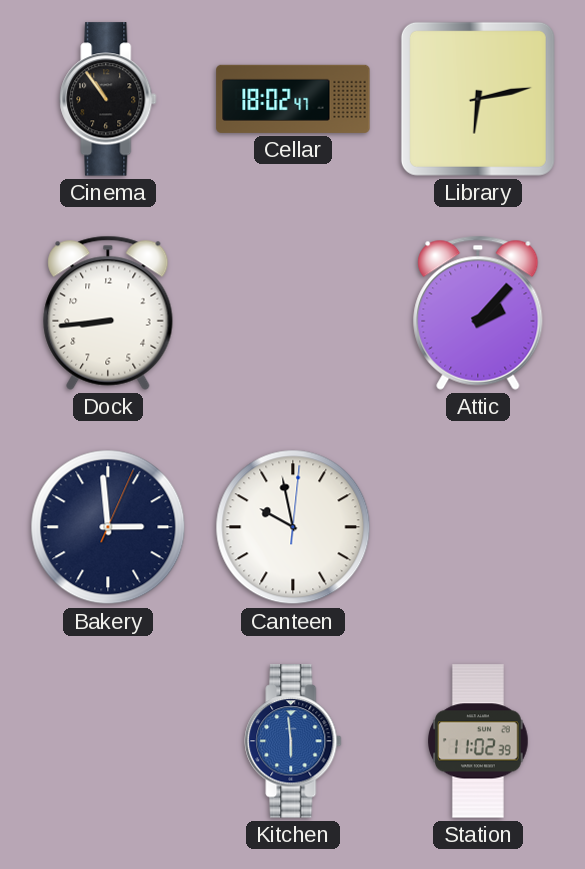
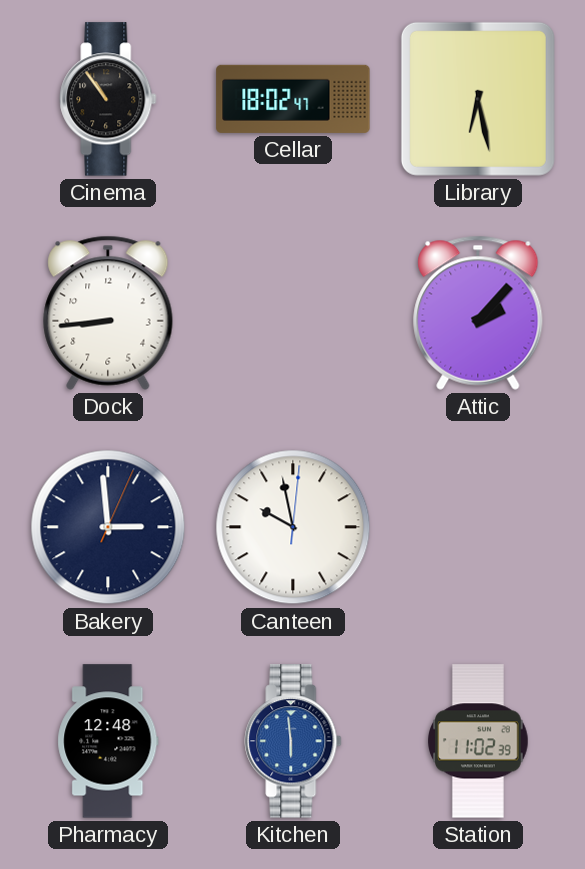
Library: 6:13 -> 6:28
Pharmacy: none -> 12:48
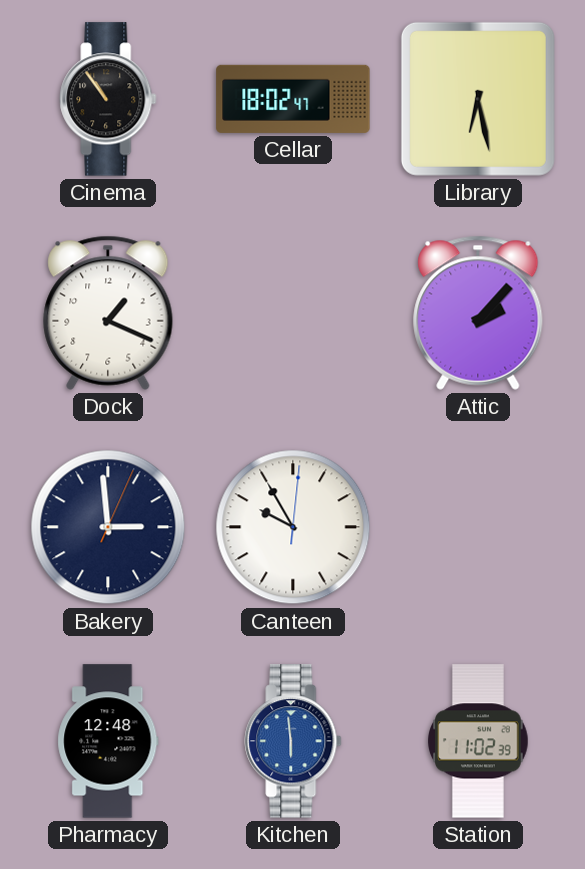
Dock: 8:44 -> 1:19
Canteen: 9:58 -> 9:55
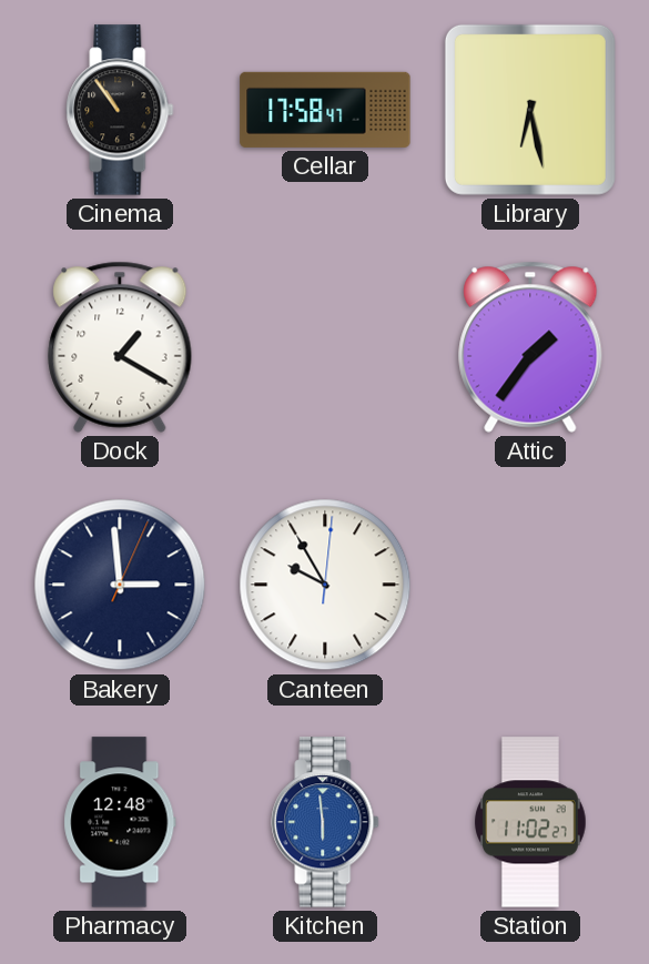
Cellar: 18:02 -> 17:58
Dock: 1:19 -> 1:20
Attic: 2:07 -> 1:36
Station: 11:02:39 -> 11:02:27
